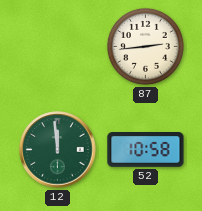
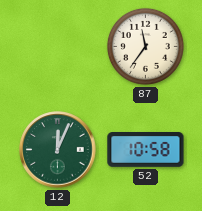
87: 2:44 -> 11:36
12: 11:59 -> 12:04
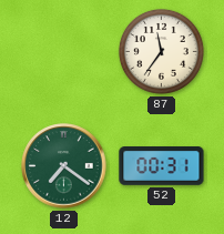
12: 12:04 -> 7:21
52: 10:58 -> 00:31
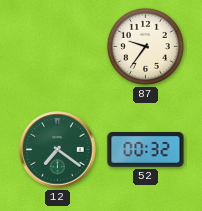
87: 11:36 -> 9:36
52: 00:31 -> 00:32
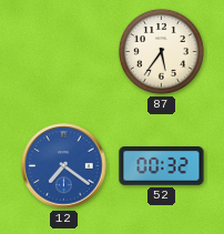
87: 9:36 -> 5:36
12 dial: green -> blue
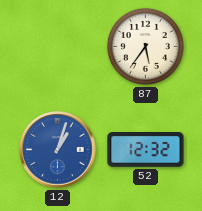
12: 7:21 -> 1:03
52: 00:32 -> 12:32
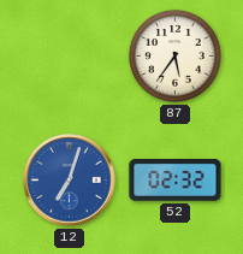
12: 1:03 -> 7:03
52: 12:32 -> 02:32
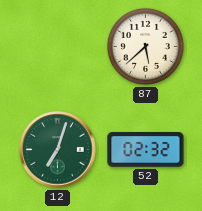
87: 5:36 -> 5:38
12 dial: blue -> green
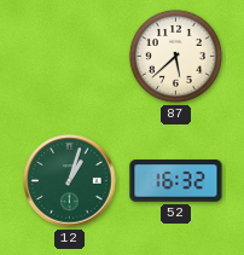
12: 7:03 -> 1:03
52: 02:32 -> 16:32
